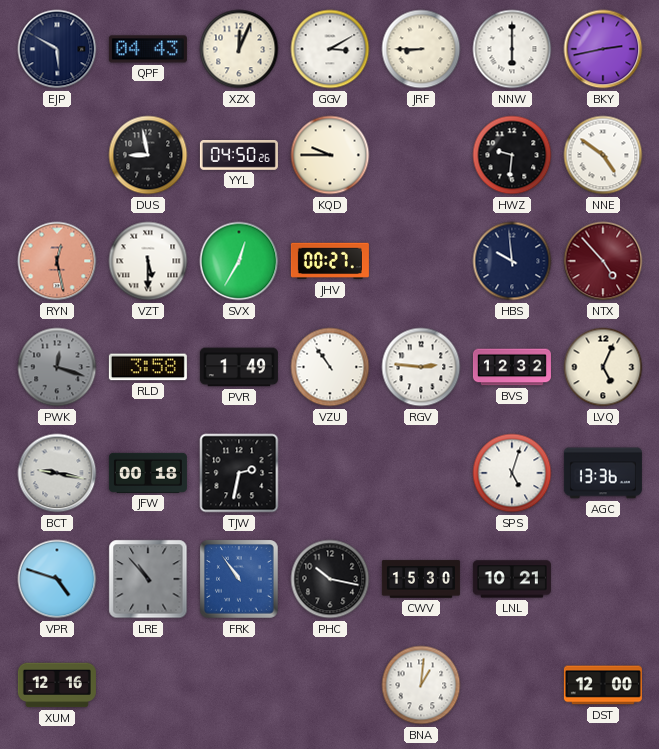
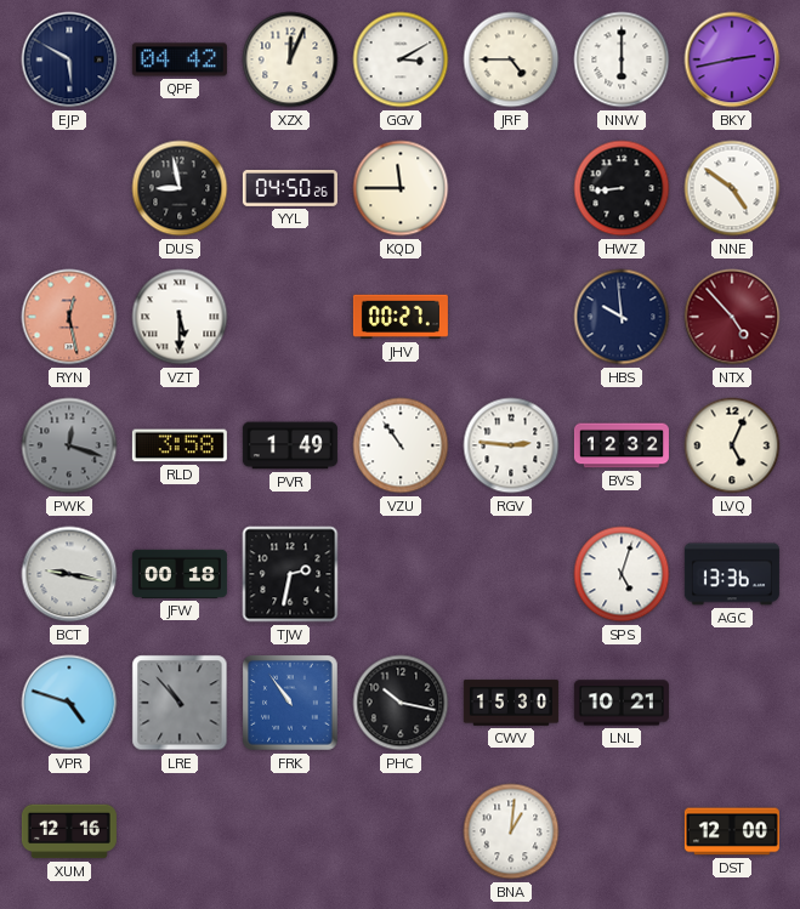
QPF: 04:43 -> 04:42
JRF: 8:45 -> 4:45
KQD: 9:45 -> 11:45
HWZ: 9:31 -> 8:44
SVX: 12:35 -> none
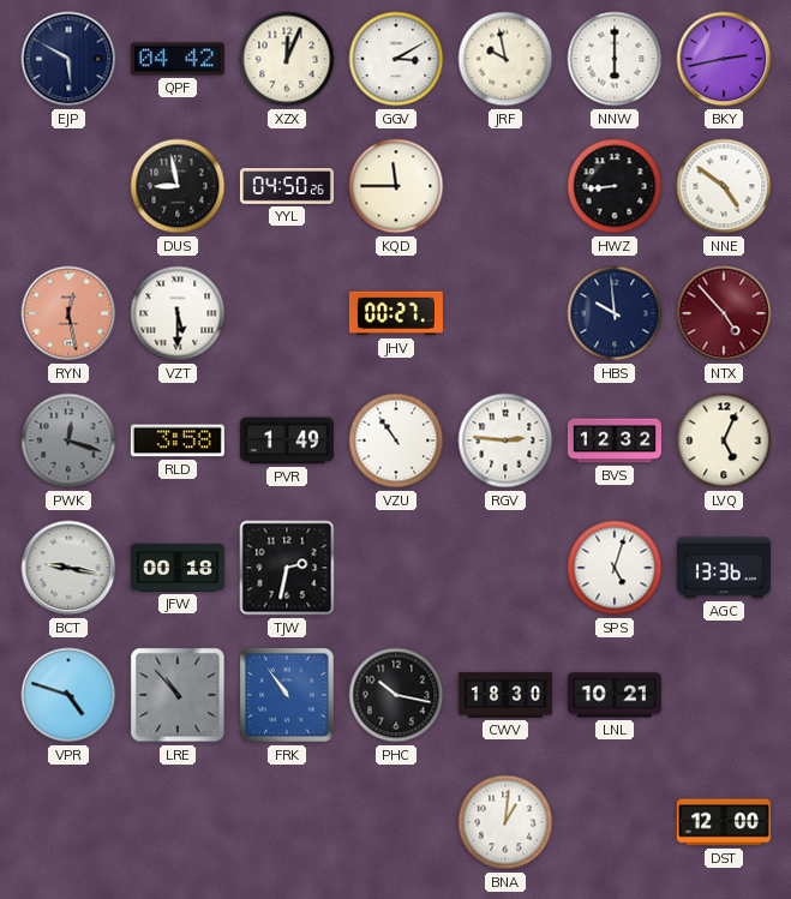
JRF: 4:45 -> 9:58
CWV: 15:30 -> 18:30
XUM: 12:16 -> none
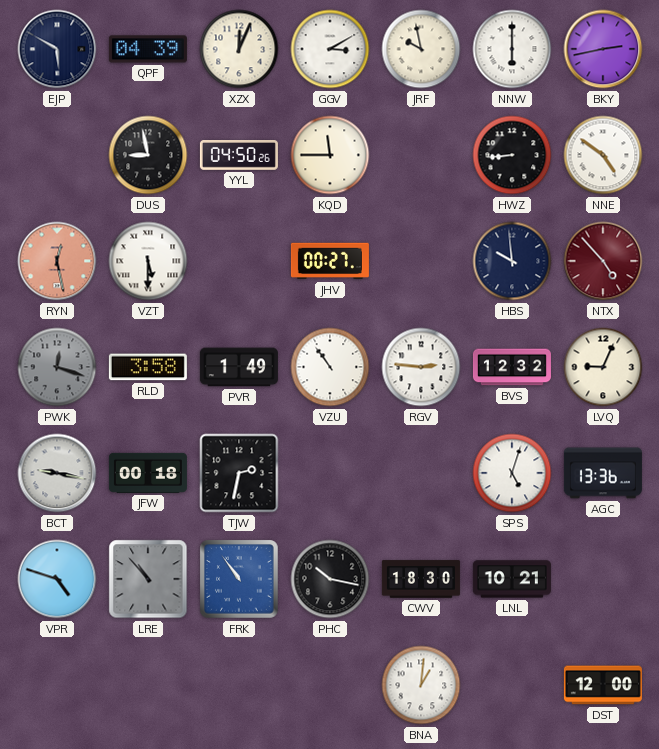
QPF: 04:42 -> 04:39
LVQ: 5:04 -> 9:04
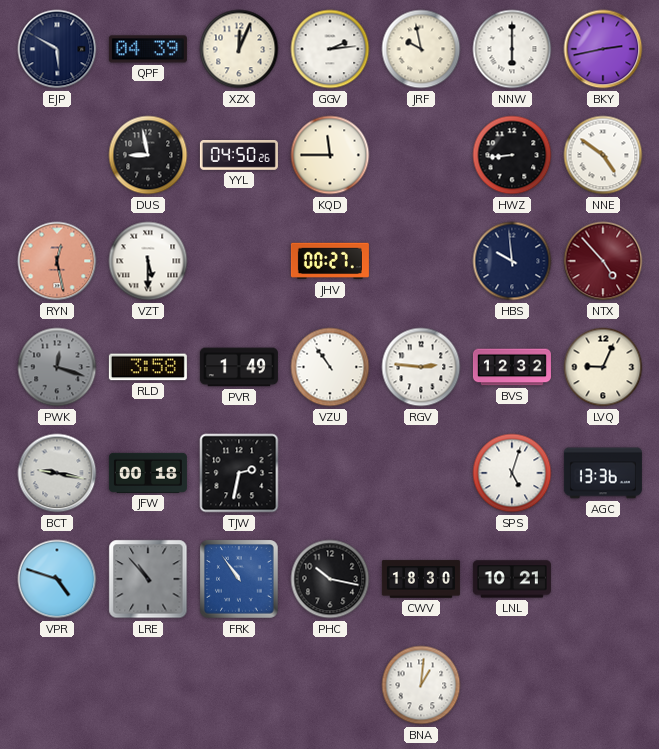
GGV: 3:10 -> 2:14
DST: 12:00 -> none
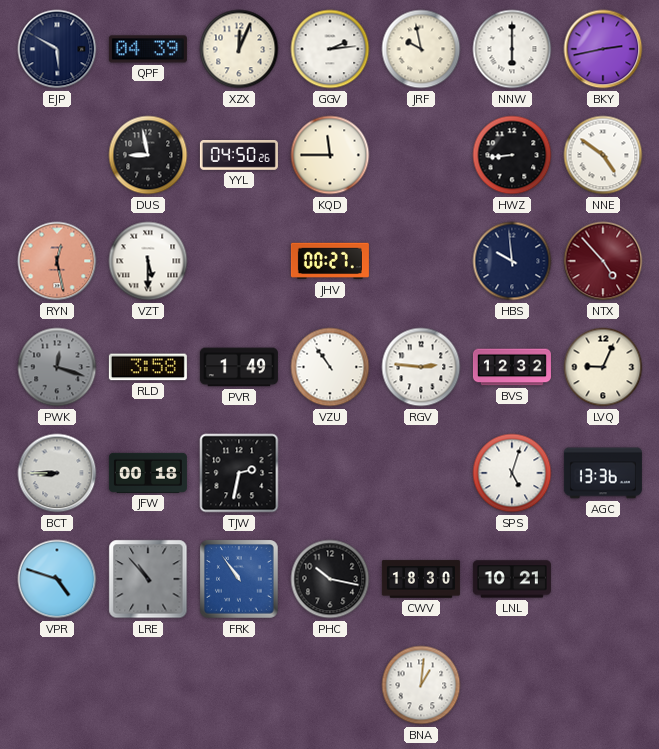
BCT: 9:17 -> 8:45
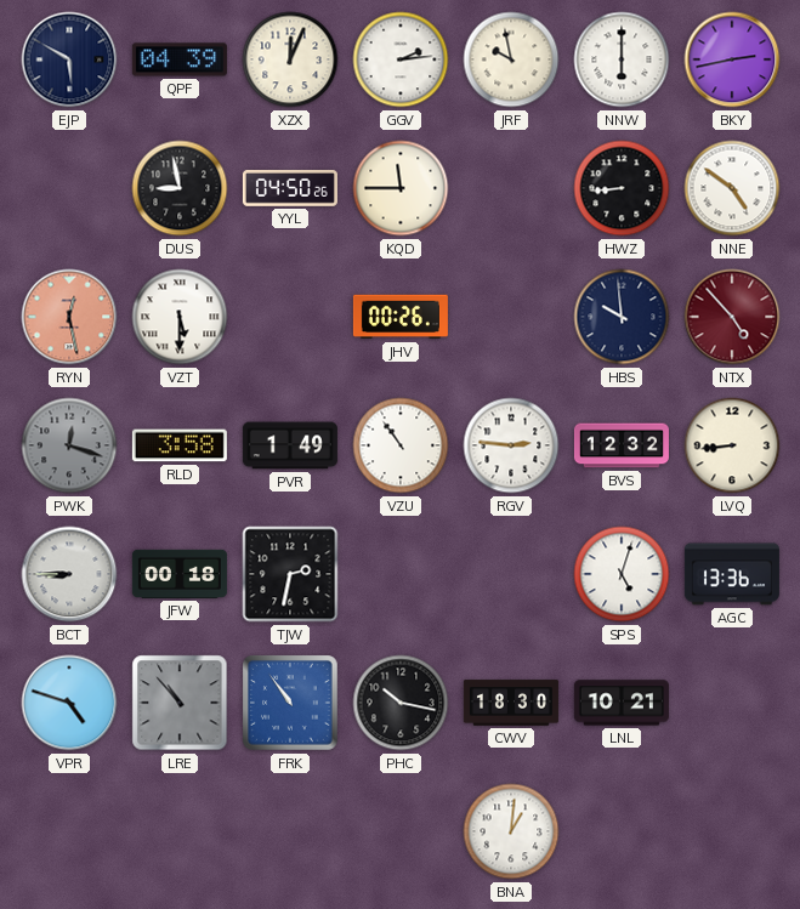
JHV: 00:27 -> 00:26
LVQ: 9:04 -> 8:44
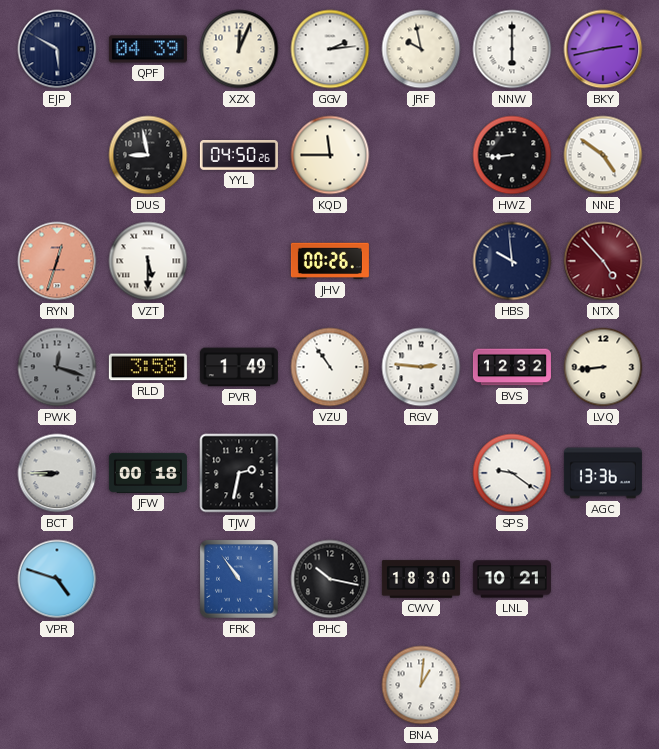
RYN: 12:28 -> 12:33
SPS: 5:03 -> 9:21
LRE: 10:53 -> none
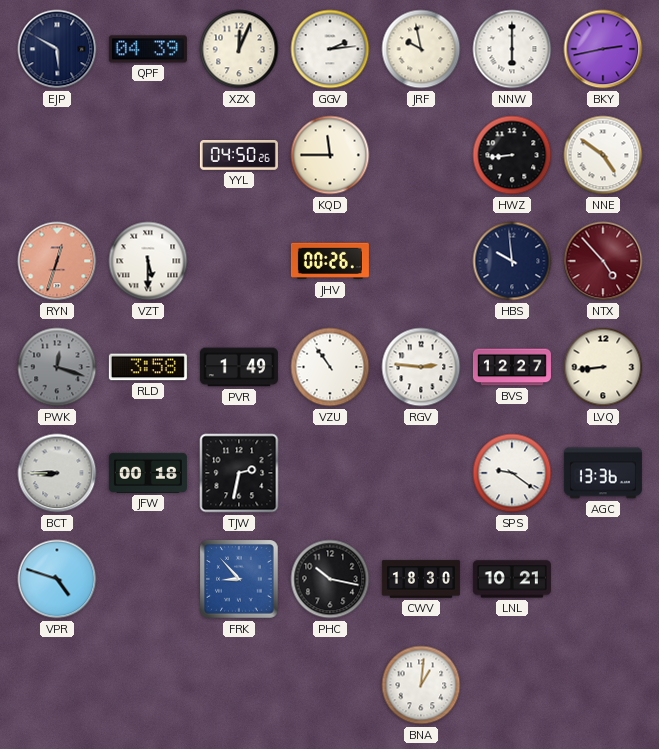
DUS: 8:58 -> none
BVS: 12:32 -> 12:27
FRK: 10:54 -> 8:53
